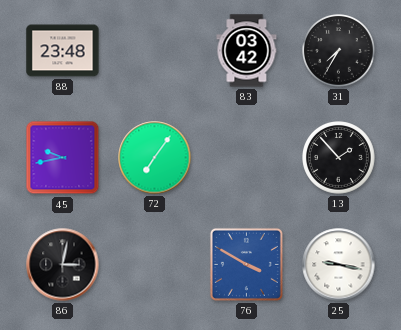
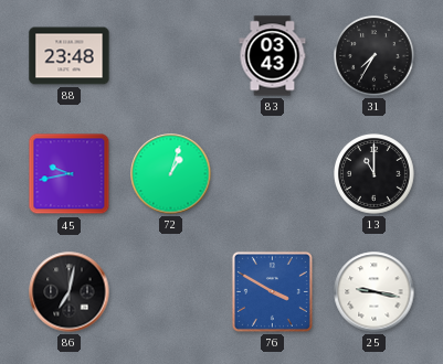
83: 03:42 -> 03:43
72: 7:06 -> 1:03
13: 1:53 -> 11:00
86: 3:02 -> 7:02
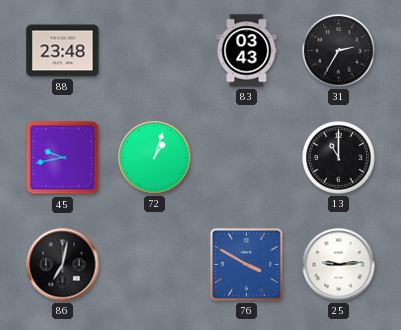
31: 7:35 -> 2:35
25: 9:17 -> 9:14
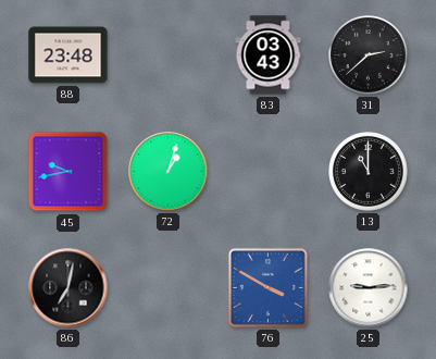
31: 2:35 -> 2:38
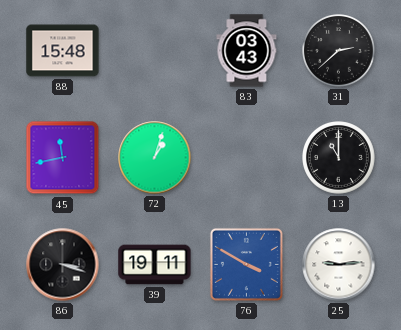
88: 23:48 -> 15:48
45: 9:43 -> 11:43
86: 7:02 -> 3:18
39: none -> 19:11
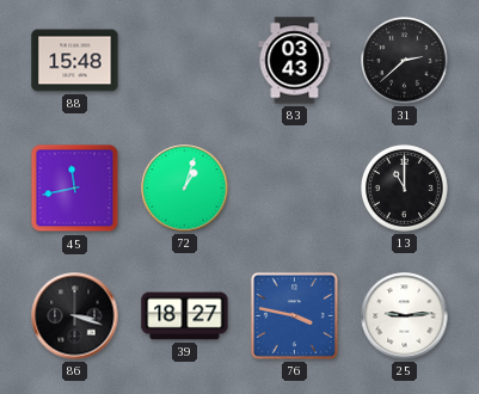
39: 19:11 -> 18:27
76: 3:50 -> 3:47
